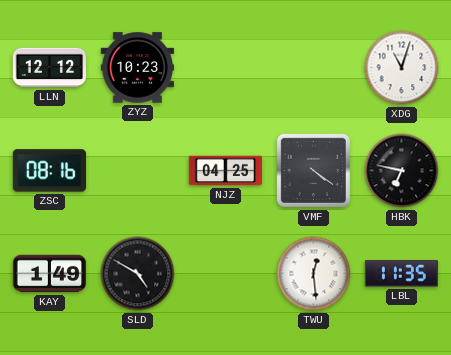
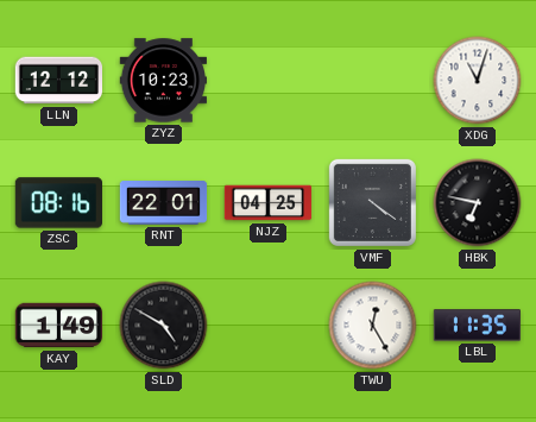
RNT: none -> 22:01
TWU: 12:29 -> 12:25
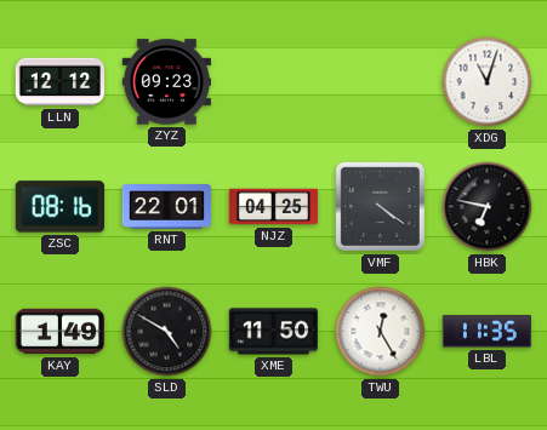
ZYZ: 10:23 -> 09:23
XME: none -> 11:50
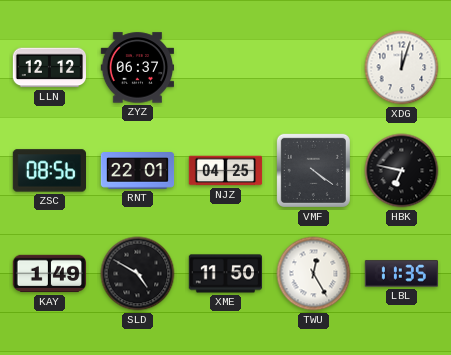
ZYZ: 09:23 -> 06:37
XDG: 11:03 -> 12:03
ZSC: 08:16 -> 08:56
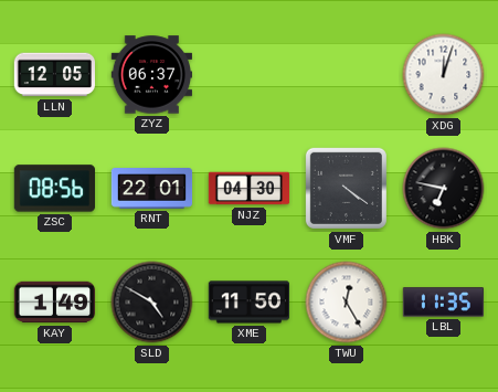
LLN: 12:12 -> 12:05
NJZ: 04:25 -> 04:30
